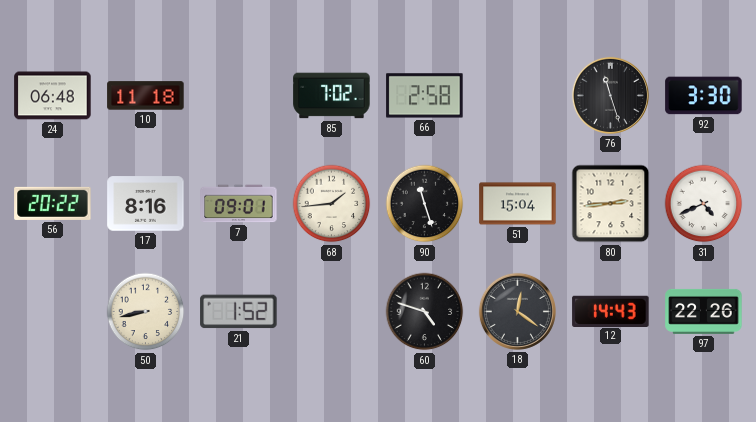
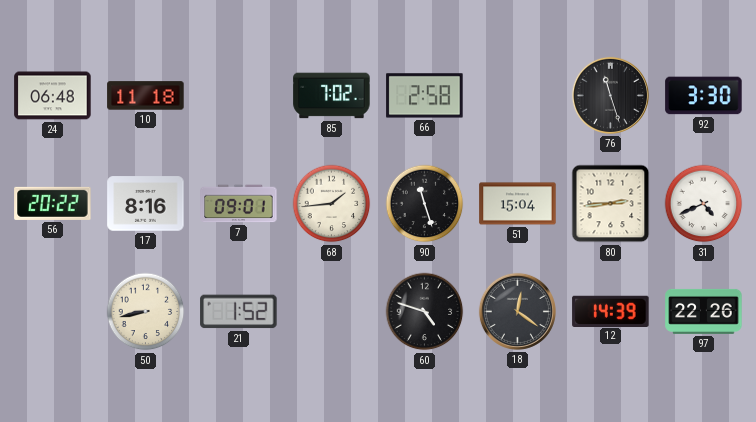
12: 14:43 -> 14:39
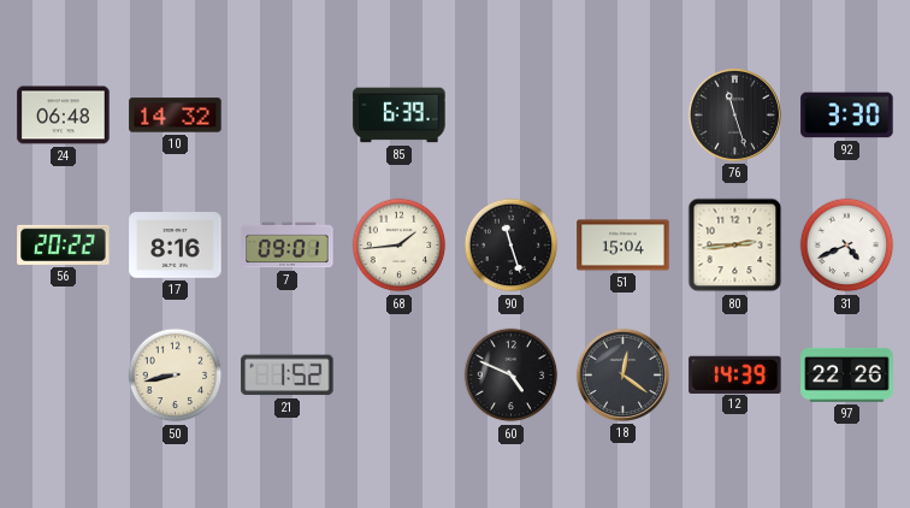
10: 11:18 -> 14:32
85: 7:02 -> 6:39
66: 2:58 -> none
60: 4:48 -> 4:49
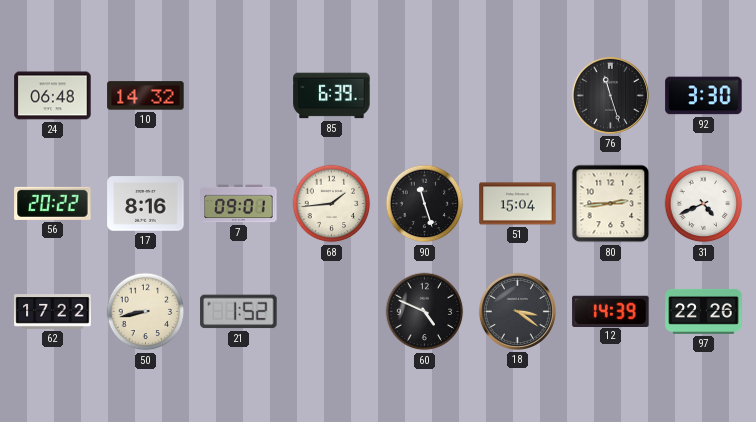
62: none -> 17:22
18: 12:21 -> 3:21
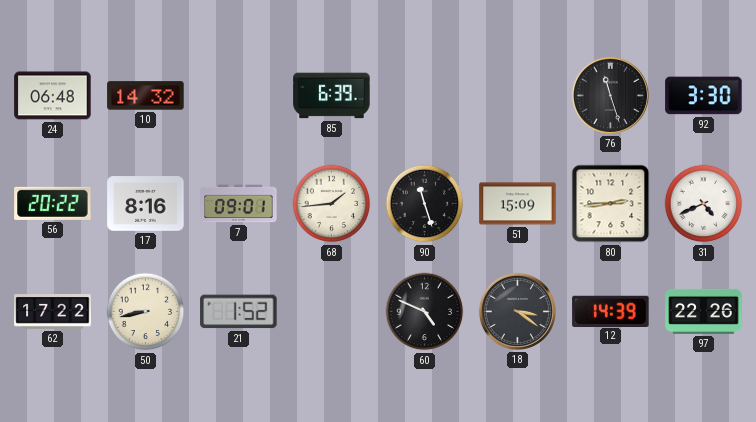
51: 15:04 -> 15:09
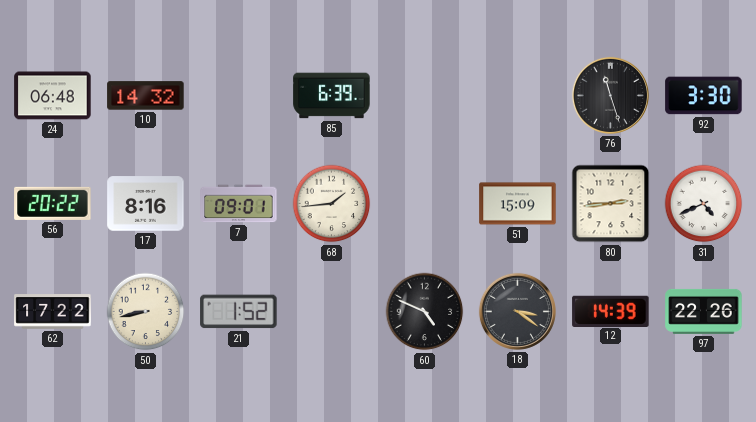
90: 11:27 -> none
